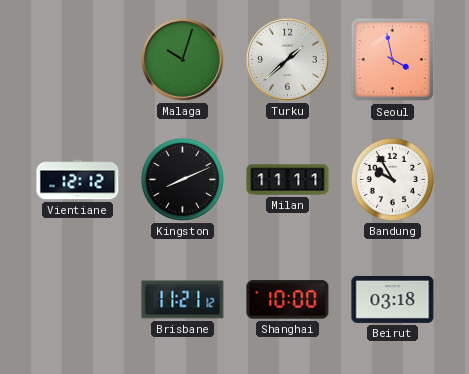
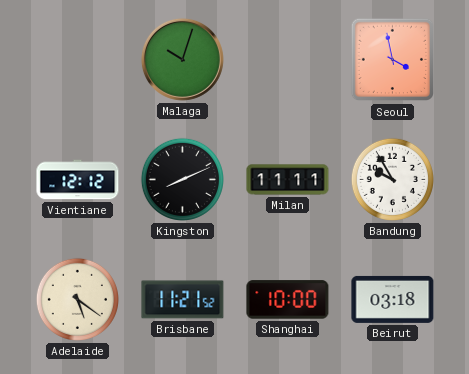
Turku: 1:38 -> none
Adelaide: none -> 5:21
Brisbane: 11:21:12 -> 11:21:52
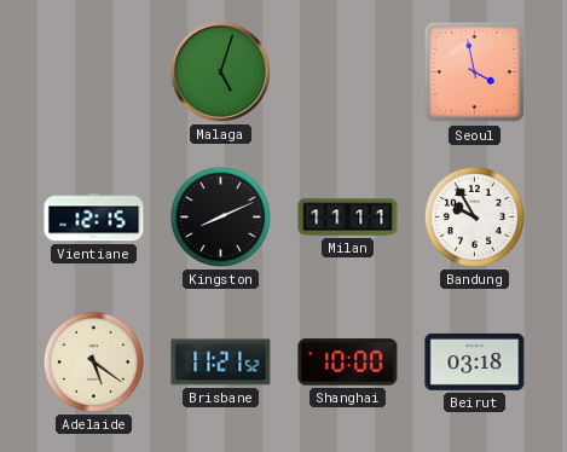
Malaga: 10:03 -> 5:03
Vientiane: 12:12 -> 12:15
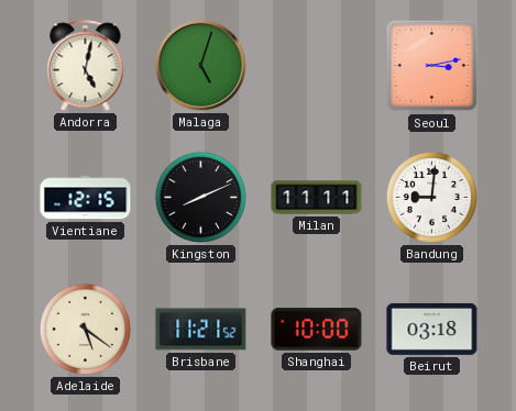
Andorra: none -> 5:02
Seoul: 3:58 -> 3:13
Bandung: 9:55 -> 9:01
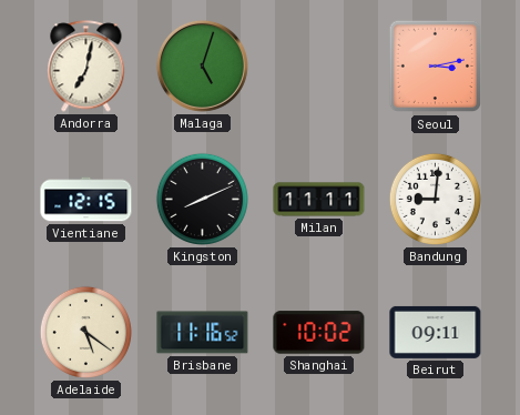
Andorra: 5:02 -> 7:02
Brisbane: 11:21 -> 11:16
Shanghai: 10:00 -> 10:02
Beirut: 03:18 -> 09:11
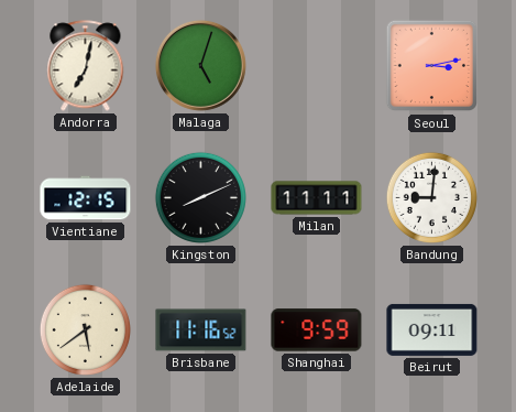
Adelaide: 5:21 -> 5:39
Shanghai: 10:02 -> 9:59
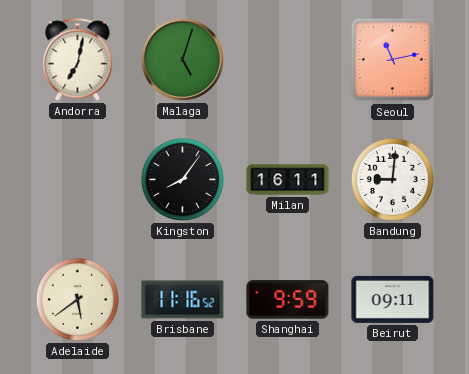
Seoul: 3:13 -> 11:13
Vientiane: 12:15 -> none
Kingston: 8:11 -> 8:06
Milan: 11:11 -> 16:11
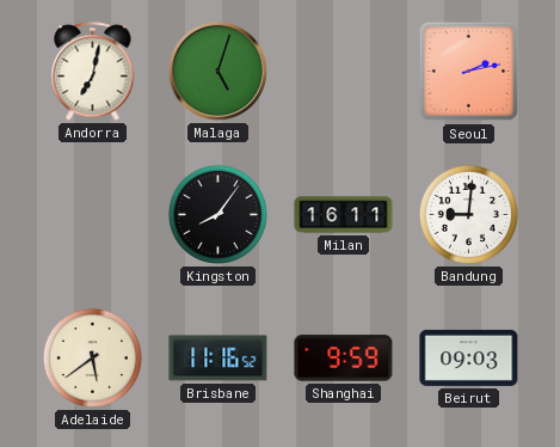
Seoul: 11:13 -> 2:13
Beirut: 09:11 -> 09:03
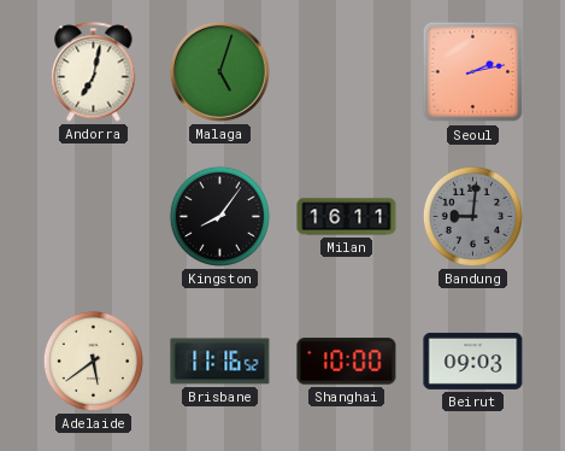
Bandung dial: white -> grey
Shanghai: 9:59 -> 10:00
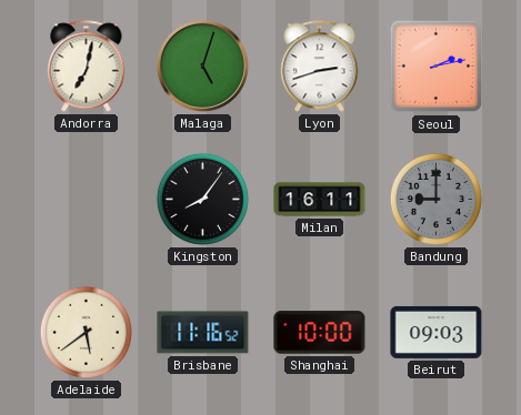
Lyon: none -> 2:42
Bandung: 9:01 -> 9:00
